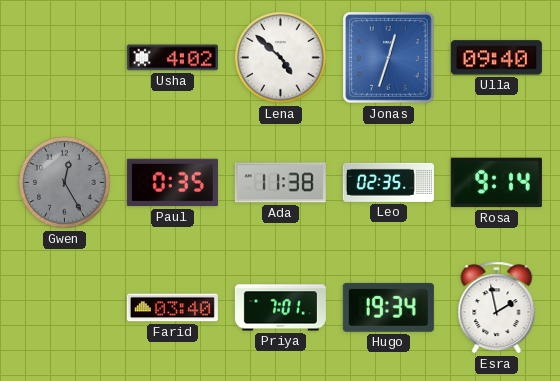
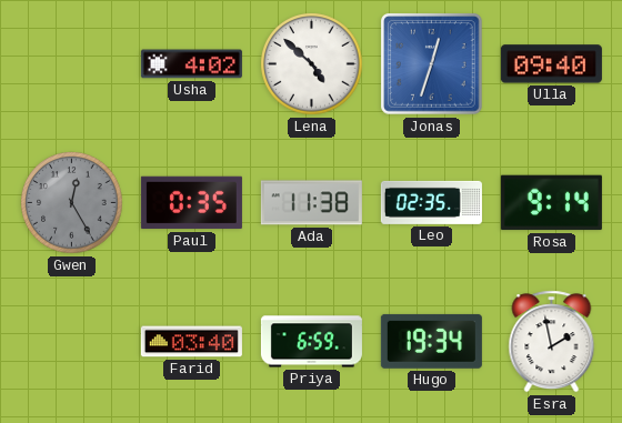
Priya: 7:01 -> 6:59
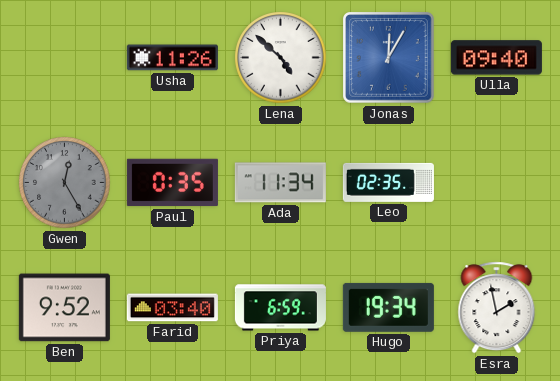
Usha: 4:02 -> 11:26
Jonas: 12:33 -> 12:05
Ada: 11:38 -> 11:34
Rosa: 9:14 -> none
Ben: none -> 9:52
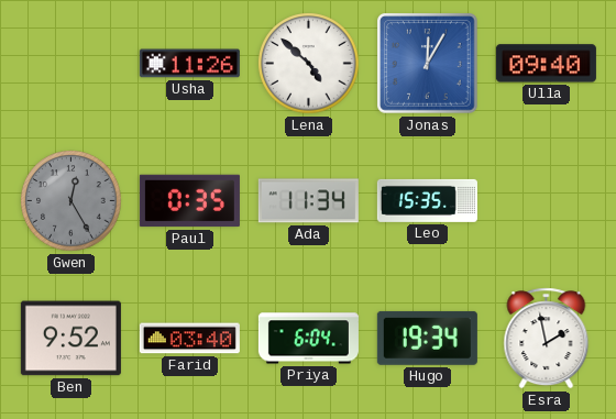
Leo: 02:35 -> 15:35
Priya: 6:59 -> 6:04
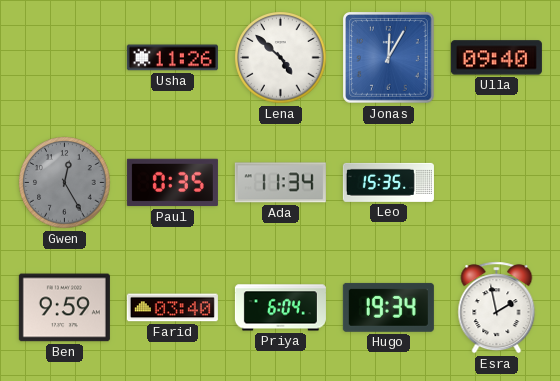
Ben: 9:52 -> 9:59
